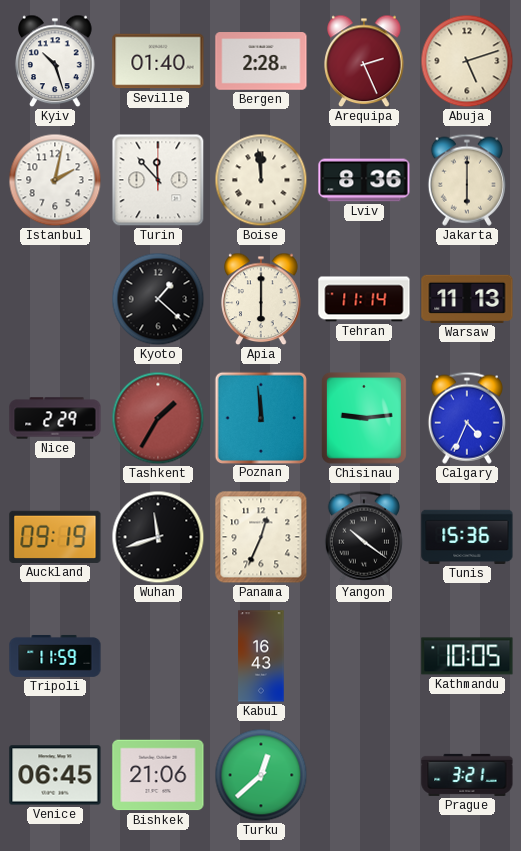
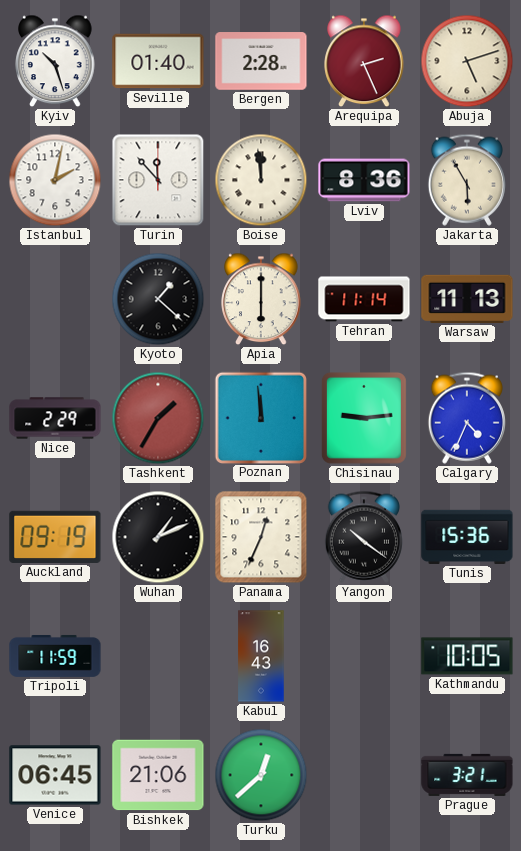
Jakarta: 6:00 -> 5:55
Wuhan: 11:42 -> 1:11
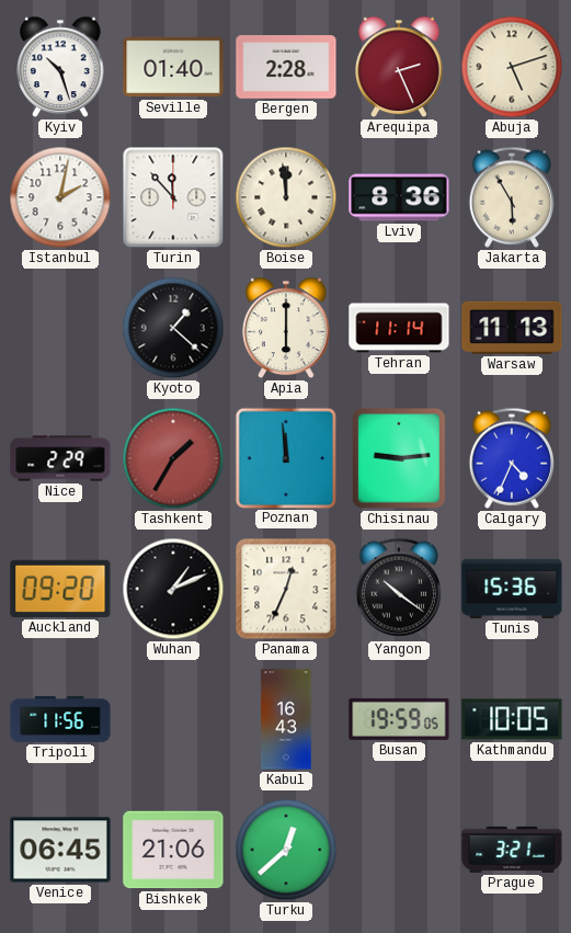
Auckland: 09:19 -> 09:20
Tripoli: 11:59 -> 11:56
Busan: none -> 19:59
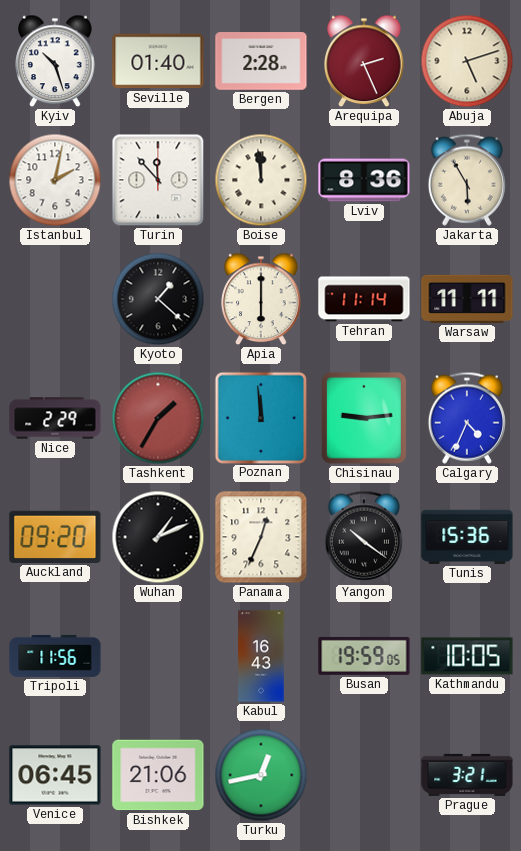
Warsaw: 11:13 -> 11:11
Turku: 12:38 -> 12:43
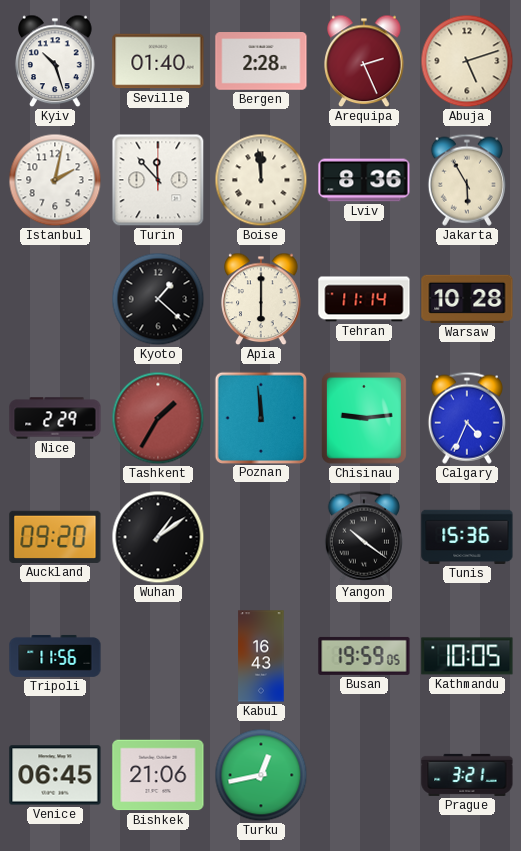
Warsaw: 11:11 -> 10:28
Wuhan: 1:11 -> 1:09
Panama: 12:34 -> none
